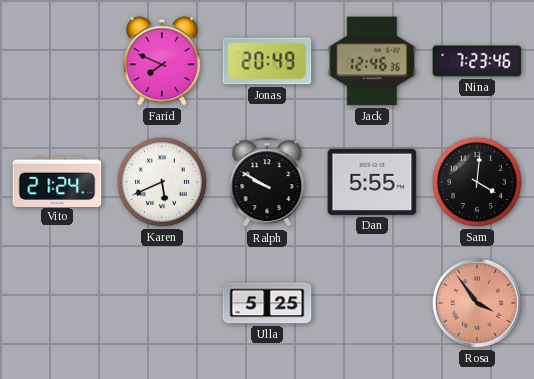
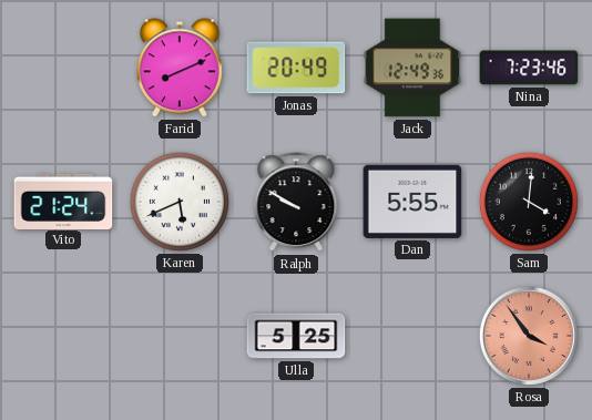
Farid: 7:49 -> 8:11
Jack: 12:46 -> 12:49
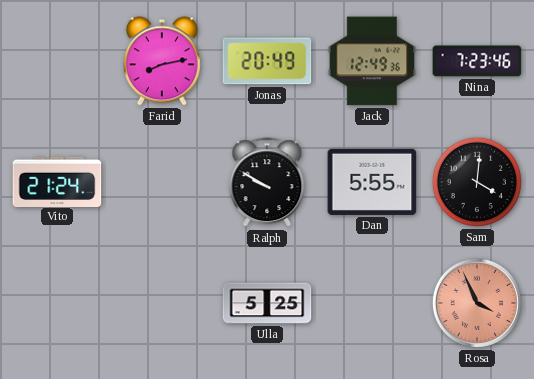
Farid: 8:11 -> 8:13
Karen: 5:41 -> none
Rosa: 3:54 -> 3:56
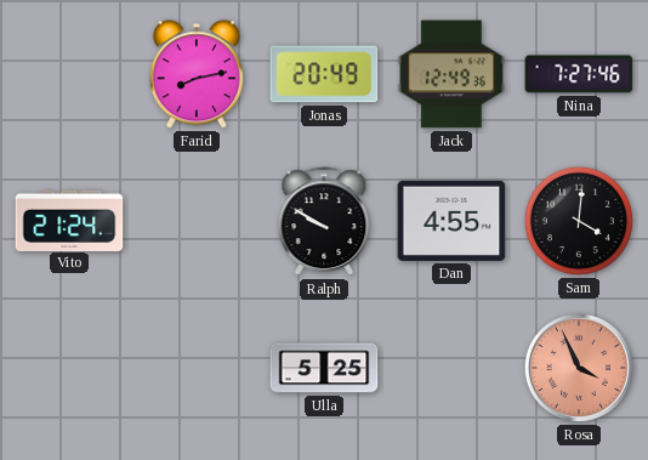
Nina: 7:23 -> 7:27
Dan: 5:55 -> 4:55
